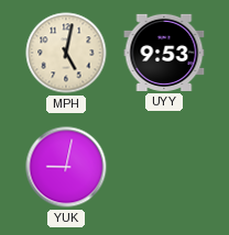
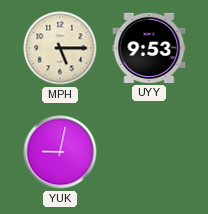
MPH: 5:02 -> 5:15
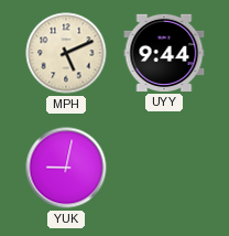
MPH: 5:15 -> 5:11
UYY: 9:53 -> 9:44
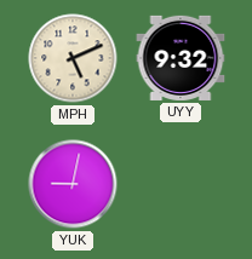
UYY: 9:44 -> 9:32
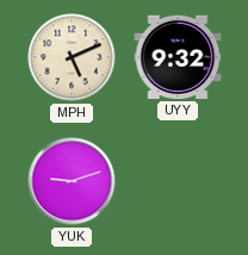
YUK: 9:02 -> 9:12
